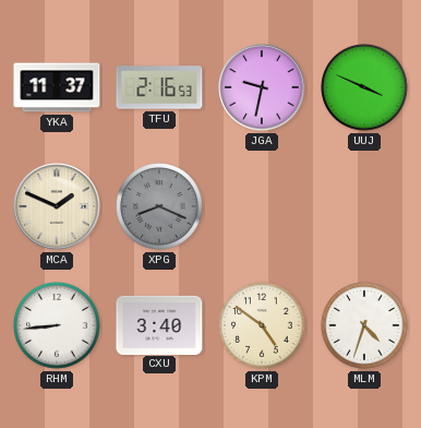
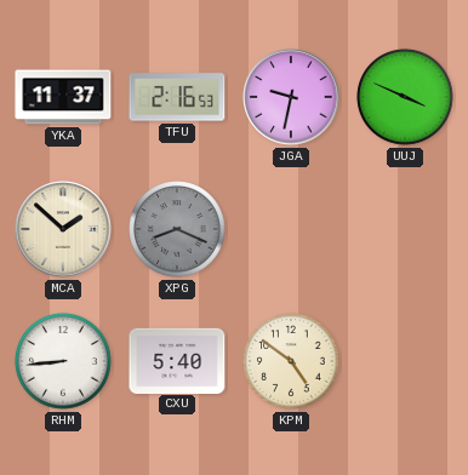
MCA: 1:49 -> 1:52
CXU: 3:40 -> 5:40
MLM: 4:33 -> none
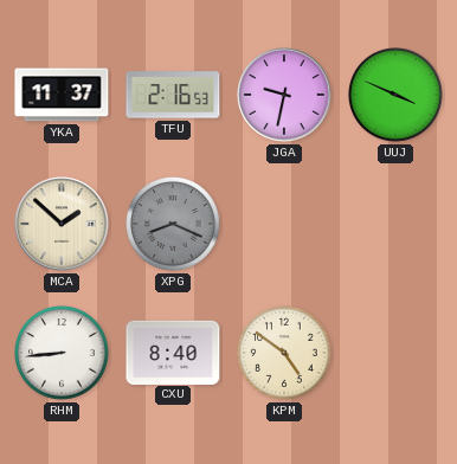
CXU: 5:40 -> 8:40
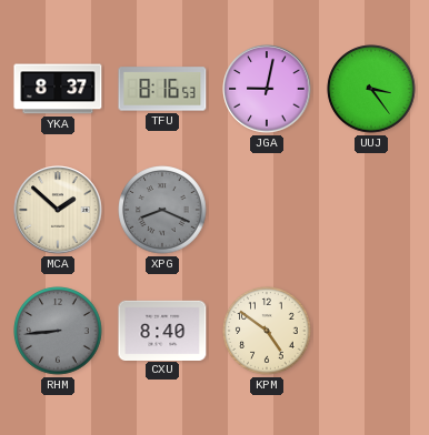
YKA: 11:37 -> 8:37
TFU: 2:16 -> 8:16
JGA: 9:32 -> 9:02
UUJ: 3:49 -> 3:24
RHM dial: white -> grey
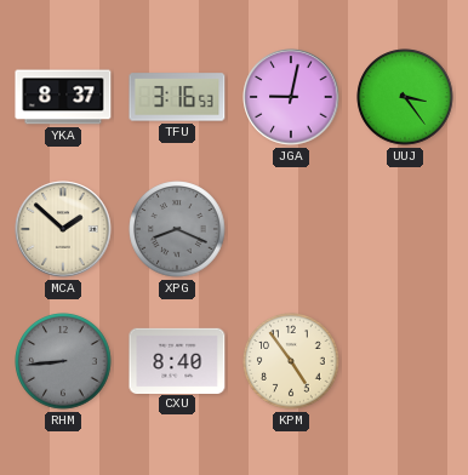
TFU: 8:16 -> 3:16
KPM: 4:51 -> 4:54
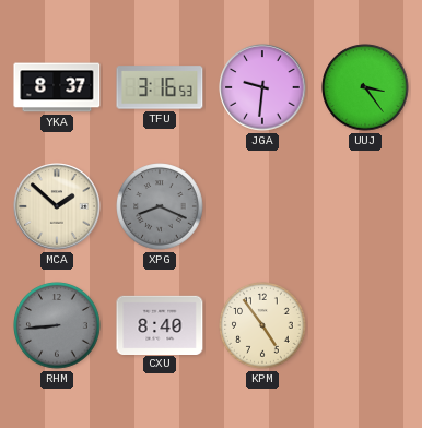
JGA: 9:02 -> 9:31
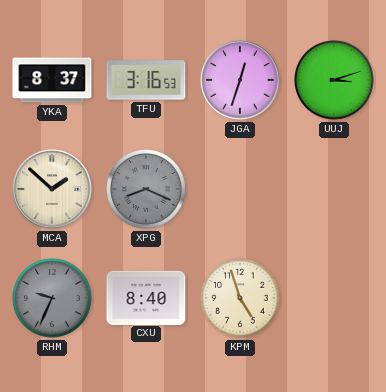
JGA: 9:31 -> 12:33
UUJ: 3:24 -> 3:12
RHM: 8:44 -> 9:34
KPM: 4:54 -> 4:57
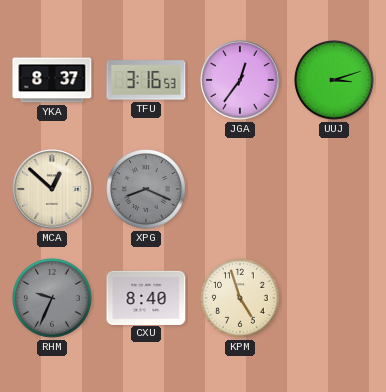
JGA: 12:33 -> 12:36
MCA: 1:52 -> 12:52
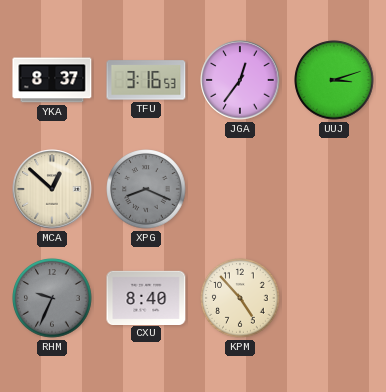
KPM: 4:57 -> 4:53
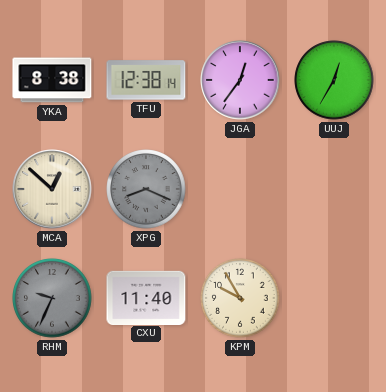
YKA: 8:37 -> 8:38
TFU: 3:16 -> 12:38
UUJ: 3:12 -> 12:35
CXU: 8:40 -> 11:40
KPM: 4:53 -> 9:55
